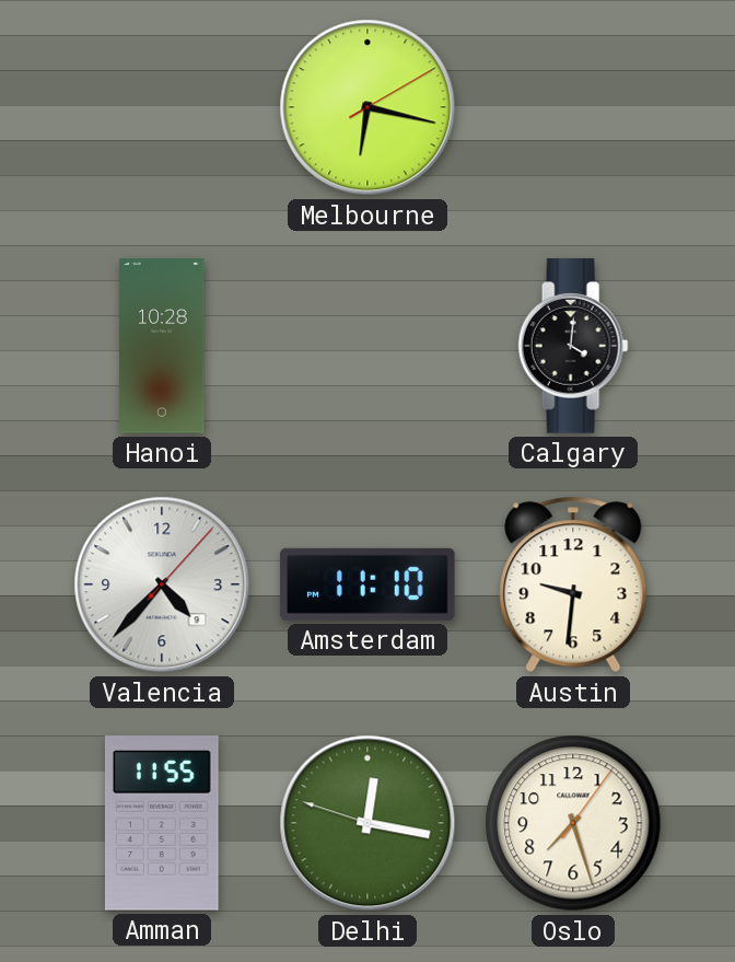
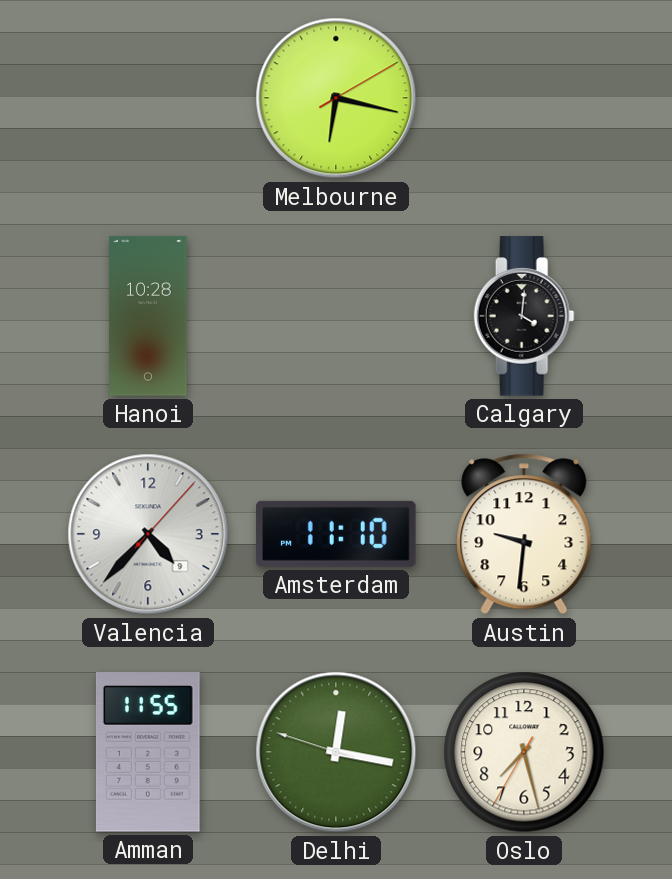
Oslo: 7:27:06 -> 7:27:35
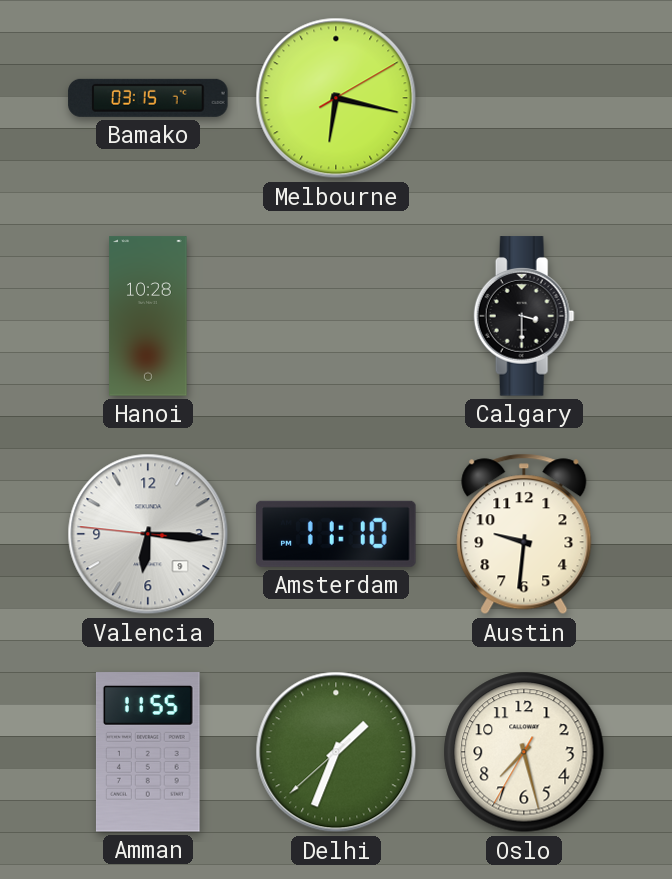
Bamako: none -> 03:15
Calgary: 4:01 -> 3:30
Valencia: 4:37 -> 6:15
Delhi: 12:16 -> 1:33
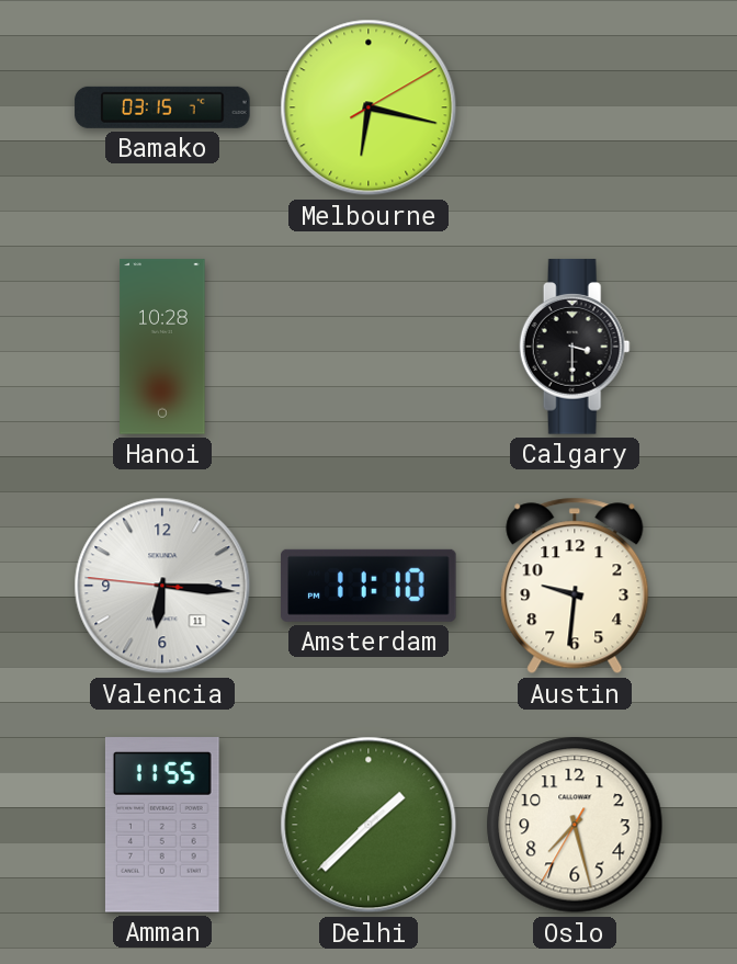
Valencia date: 9 -> 11
Delhi: 1:33 -> 1:37
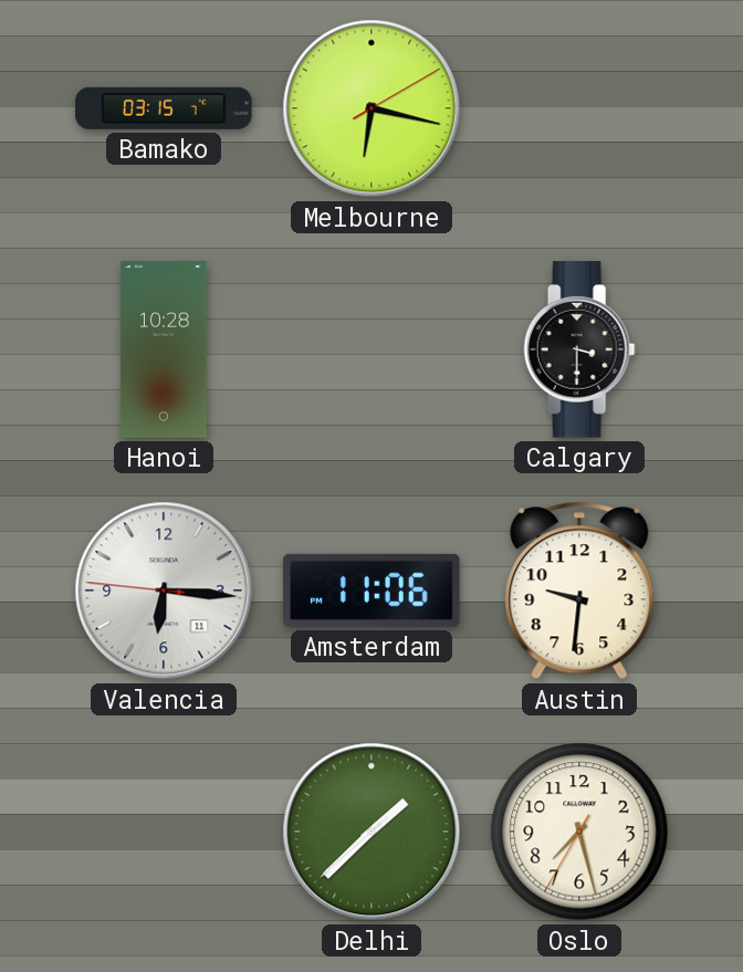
Amsterdam: 11:10 -> 11:06
Amman: 11:55 -> none
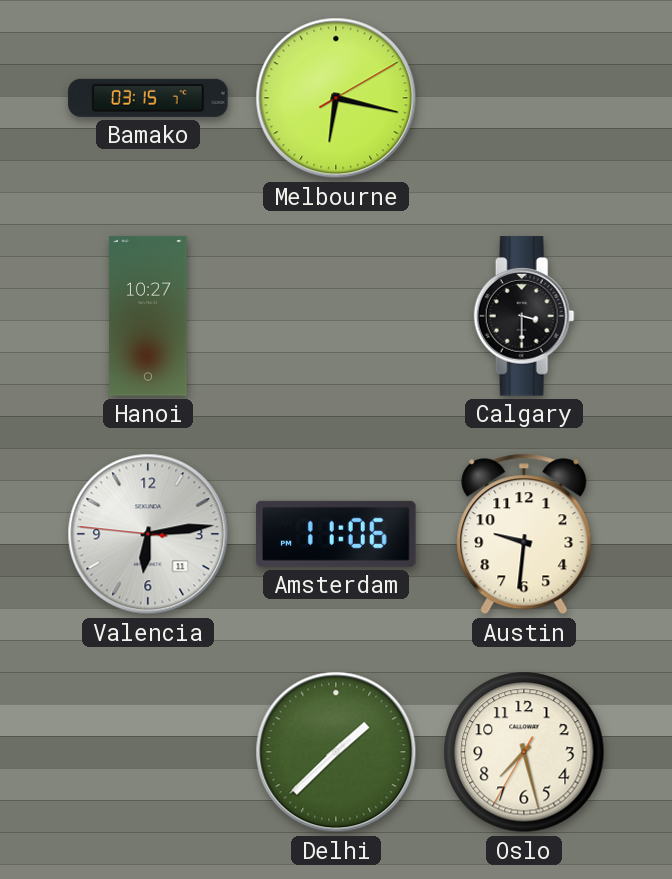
Hanoi: 10:28 -> 10:27
Valencia: 6:15 -> 6:13
